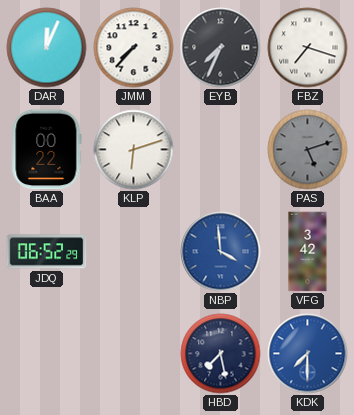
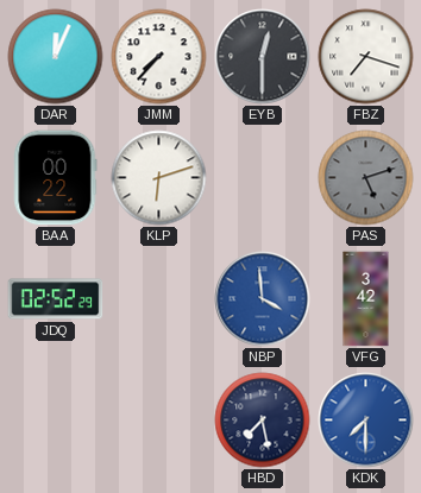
EYB: 7:34 -> 12:30
JDQ: 06:52 -> 02:52
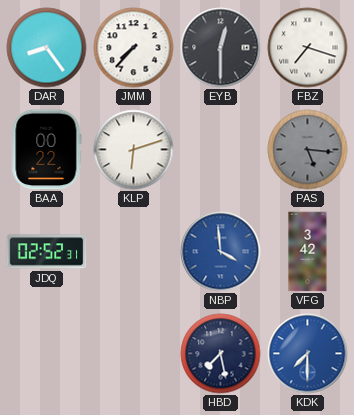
DAR: 12:04 -> 8:24
PAS: 5:12 -> 5:16
JDQ: 02:52:29 -> 02:52:31
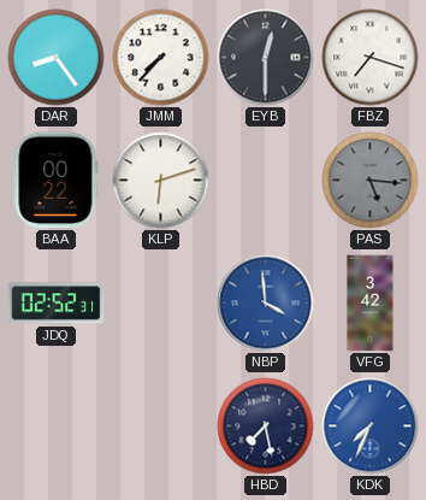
KDK: 7:30 -> 7:34
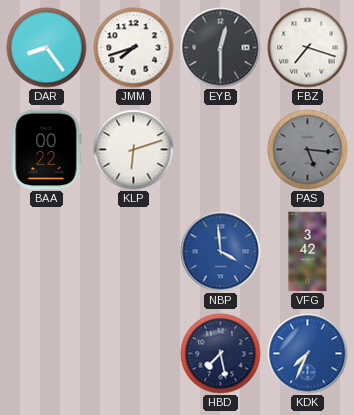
JMM: 7:37 -> 7:42
JDQ: 02:52 -> none
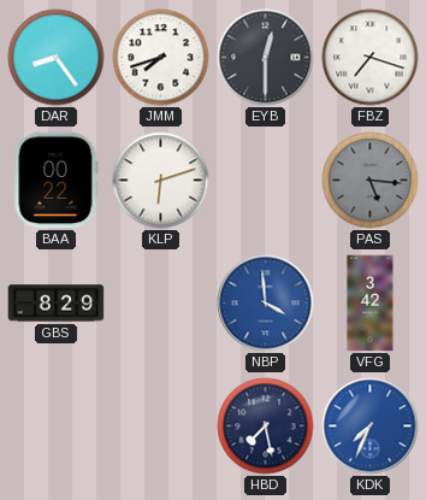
GBS: none -> 8:29
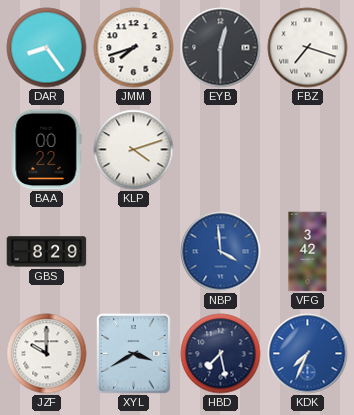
KLP: 6:12 -> 4:12
PAS: 5:16 -> none
JZF: none -> 10:00
XYL: none -> 3:40
